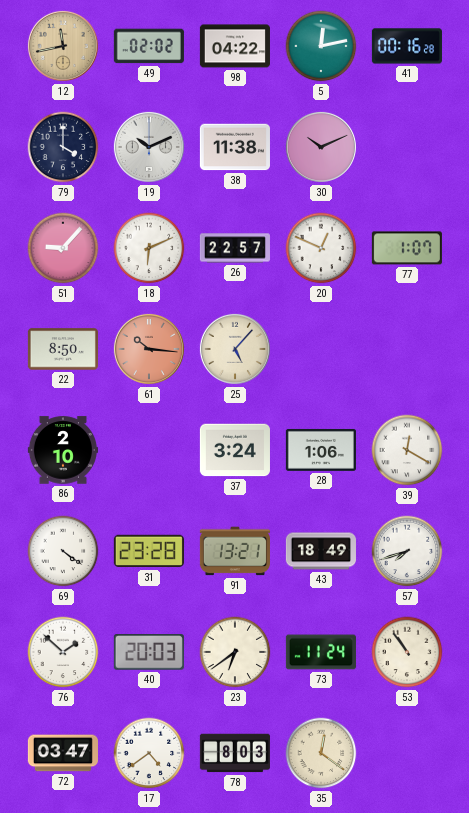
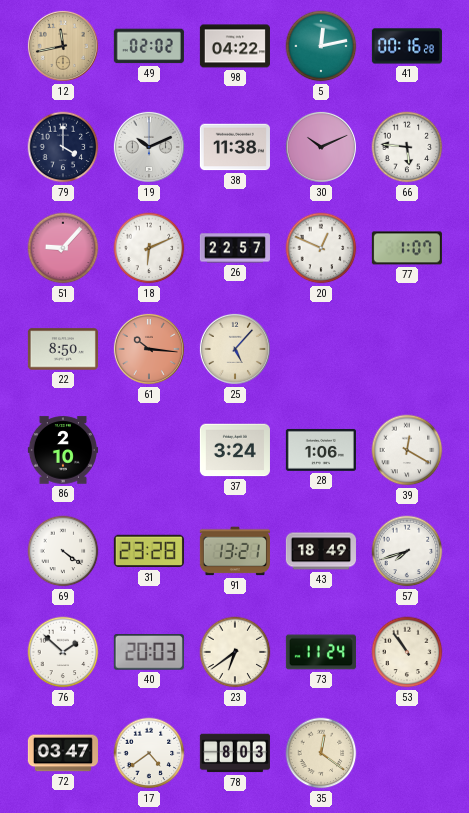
66: none -> 5:46
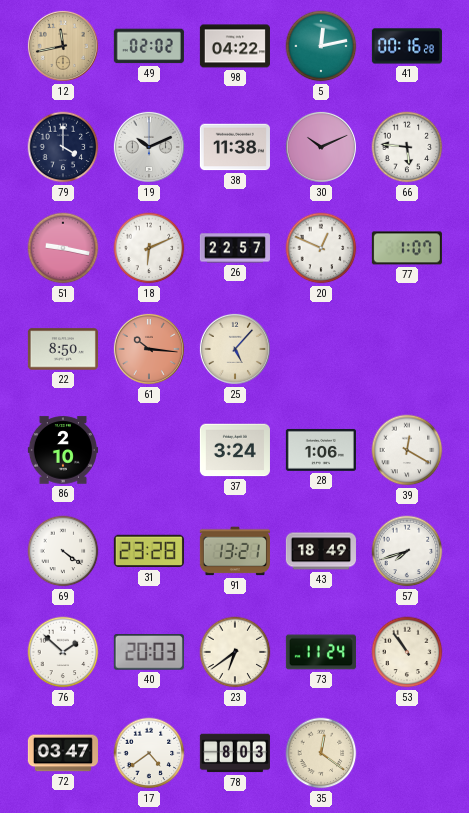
51: 9:07 -> 9:17
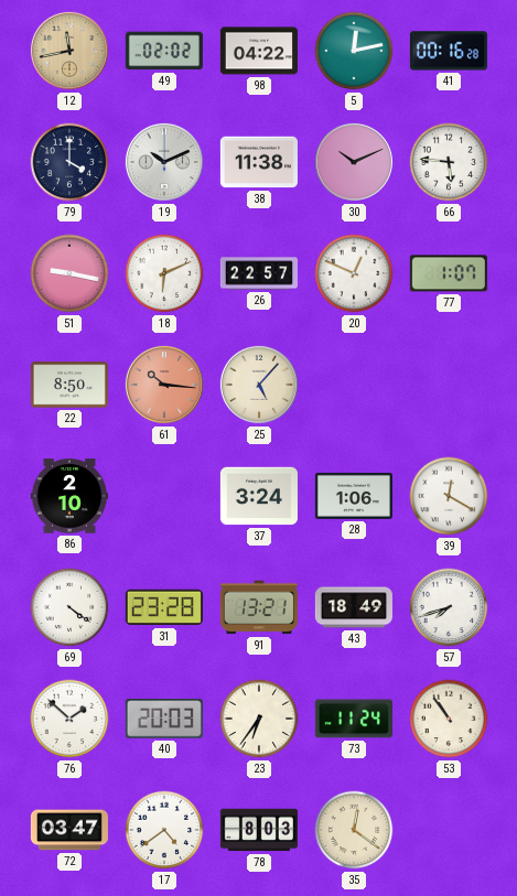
23: 6:39 -> 6:36
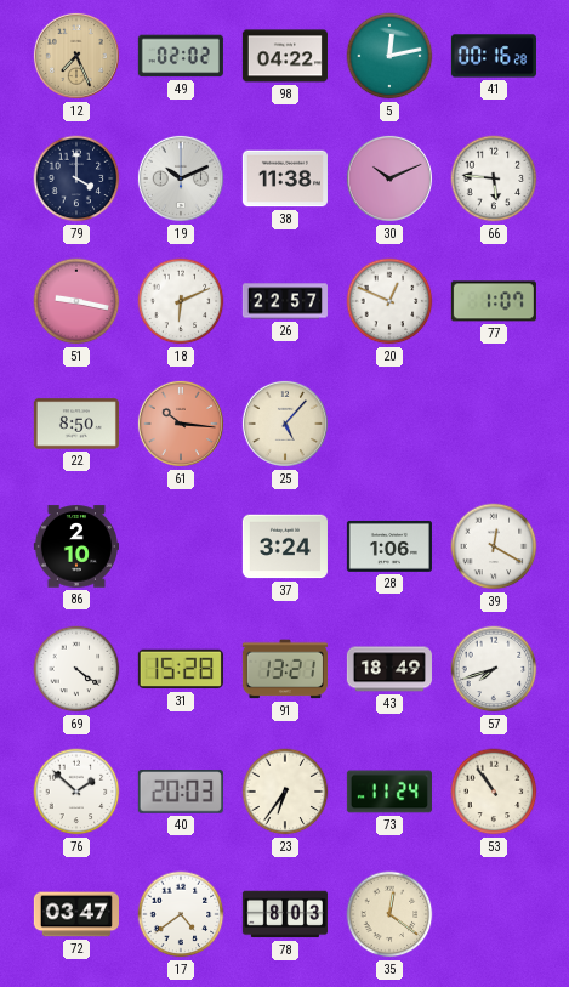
12: 11:43 -> 7:26
31: 23:28 -> 15:28
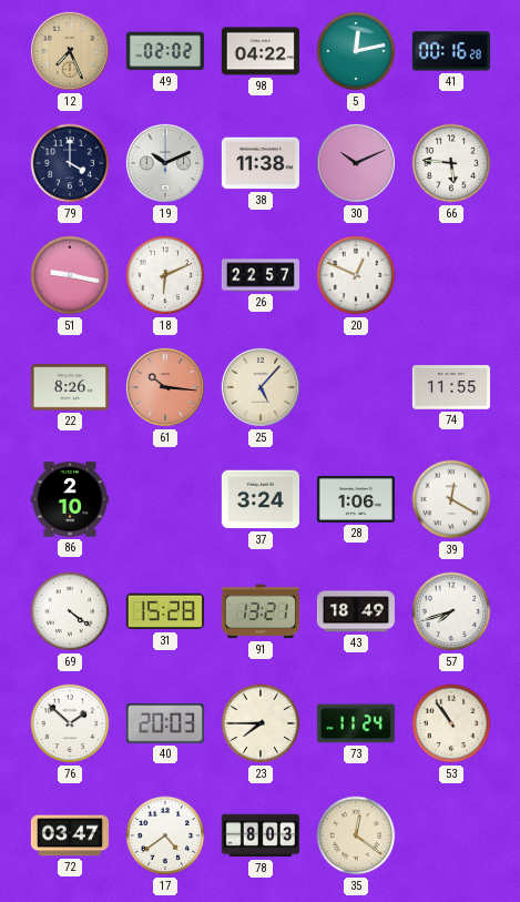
77: 1:07 -> none
22: 8:50 -> 8:26
74: none -> 11:55
23: 6:36 -> 7:45
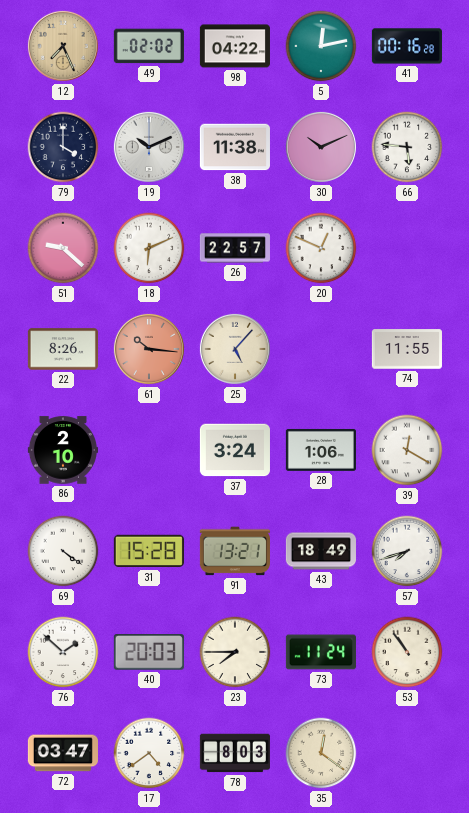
51: 9:17 -> 9:22
